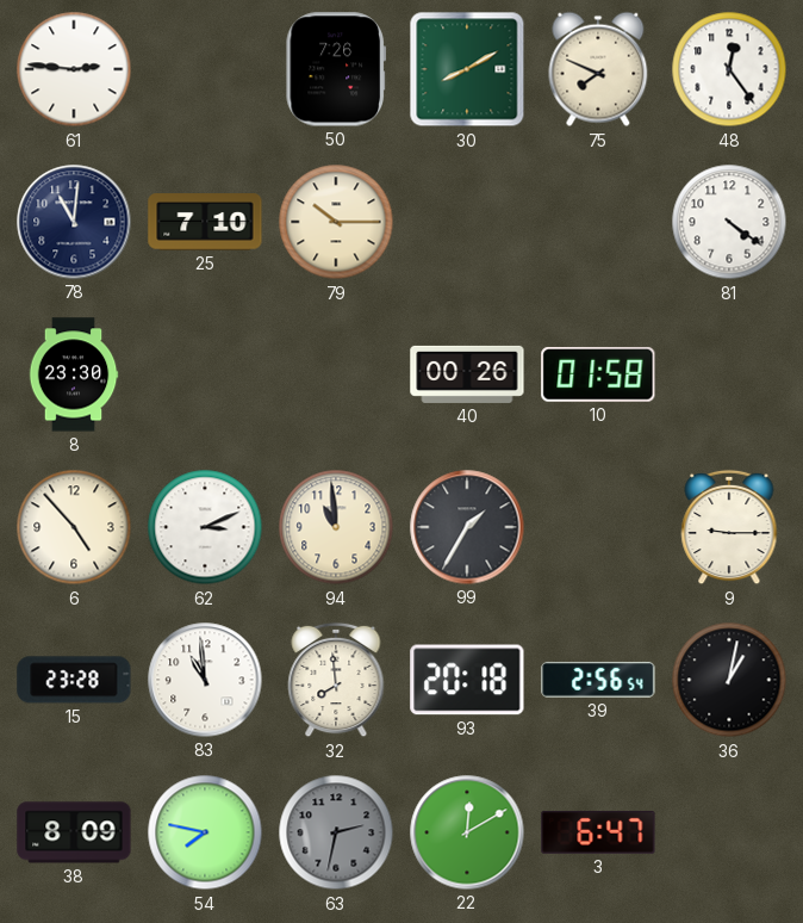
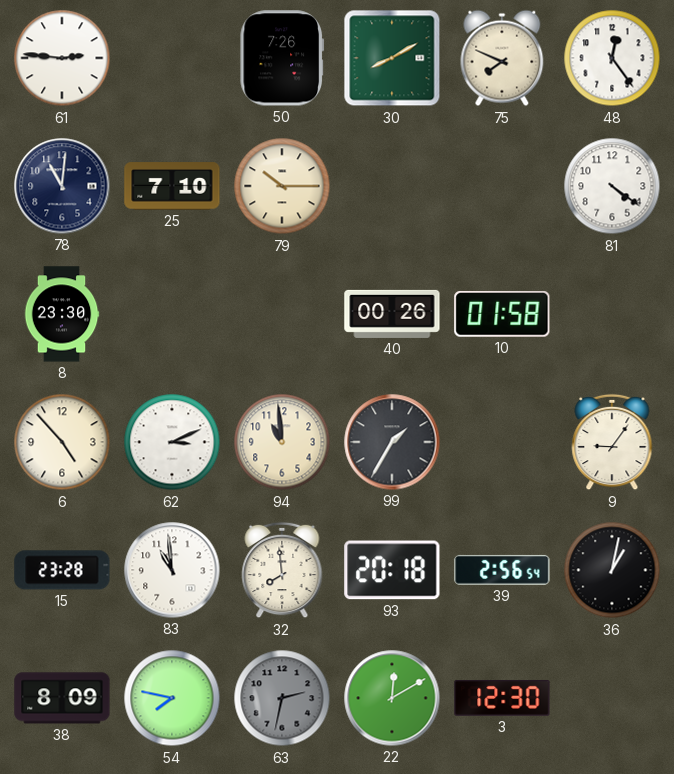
9: 9:15 -> 9:06
3: 6:47 -> 12:30
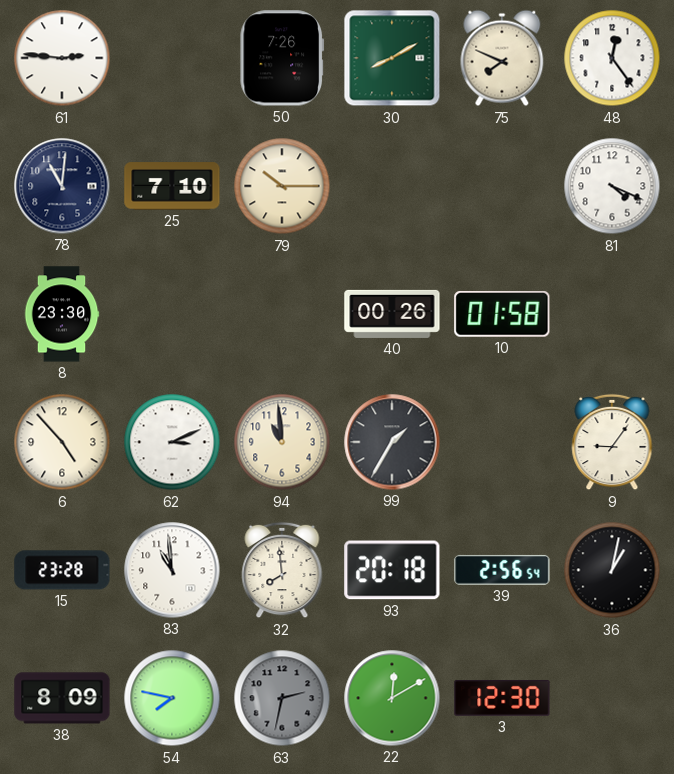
81: 4:21 -> 4:19
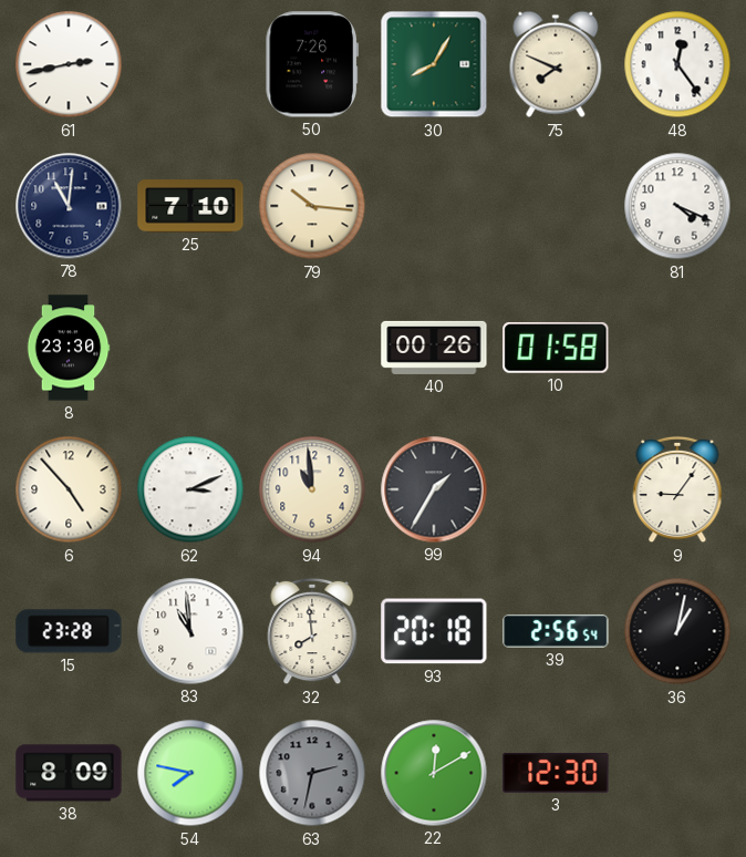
61: 2:46 -> 2:43
30: 8:10 -> 8:05
79: 10:15 -> 10:16
